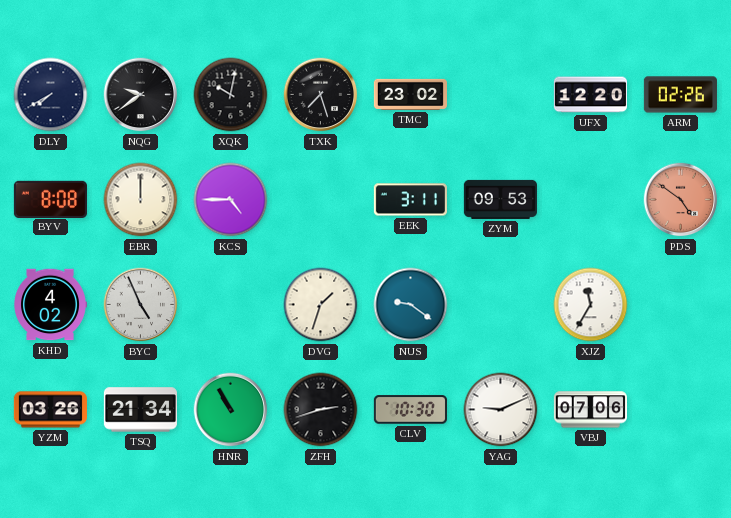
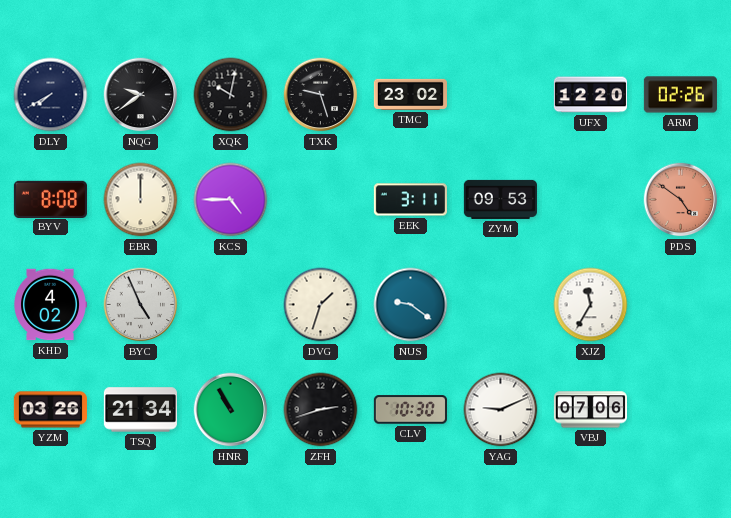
TXK: 7:27 -> 9:27
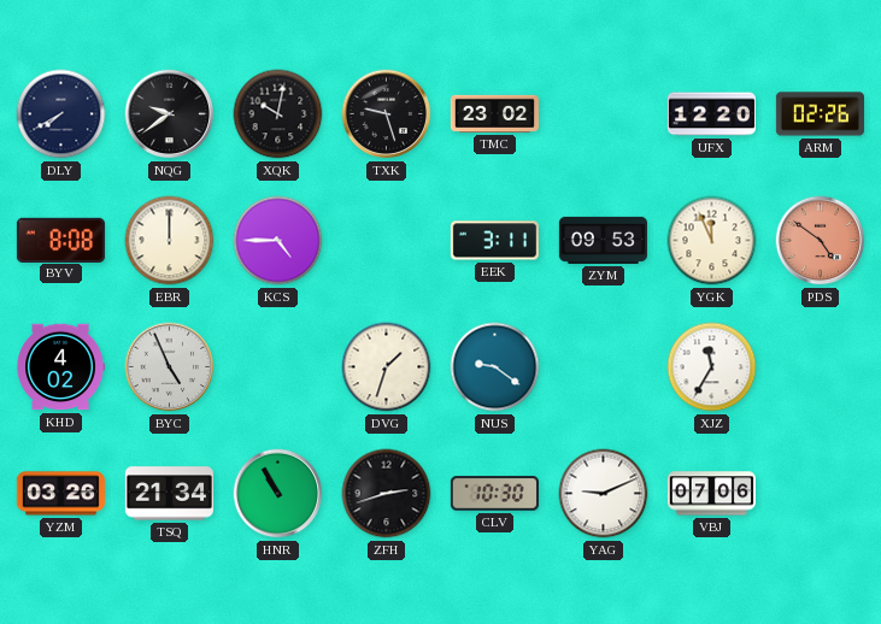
YGK: none -> 11:56
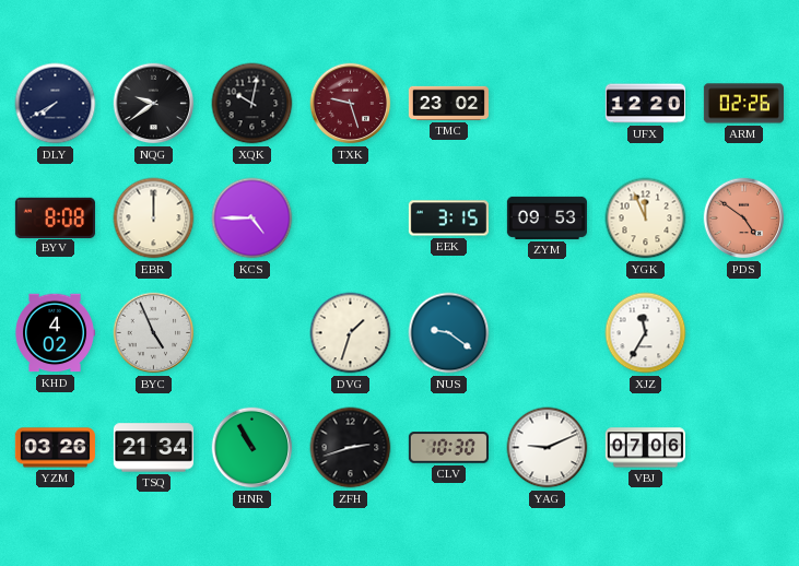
TXK dial: black -> burgundy
EEK: 3:11 -> 3:15
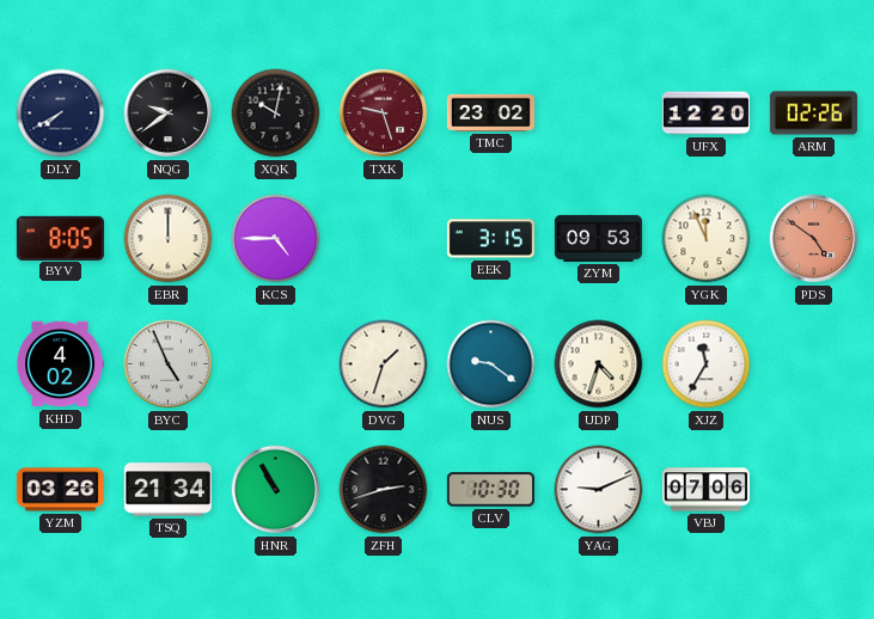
BYV: 8:08 -> 8:05
UDP: none -> 4:33
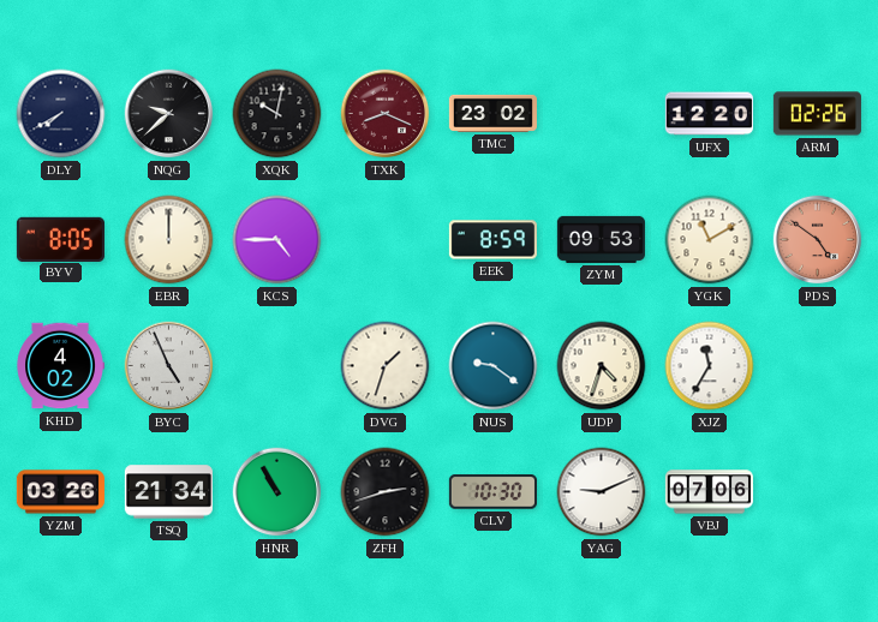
NQG: 9:39 -> 9:38
TXK: 9:27 -> 8:19
EEK: 3:15 -> 8:59
YGK: 11:56 -> 11:10
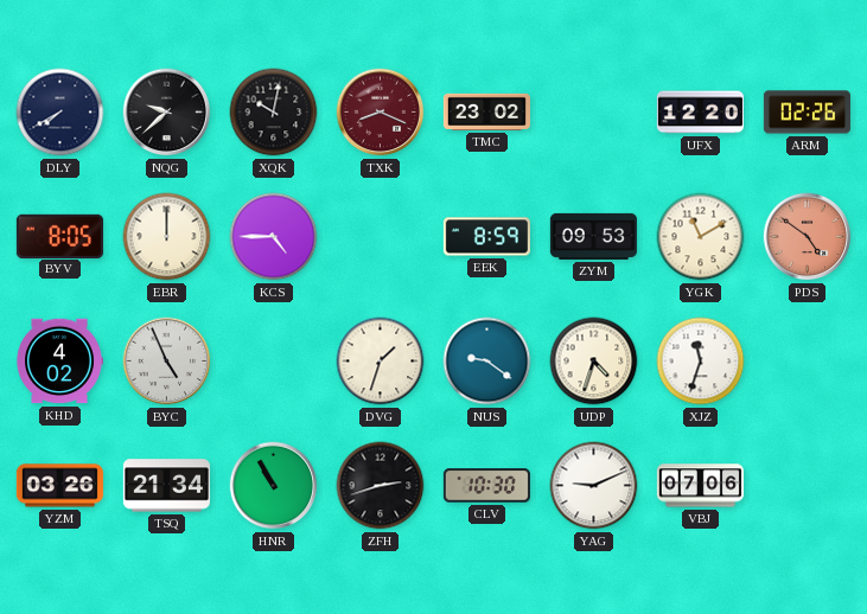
XJZ: 11:35 -> 11:33
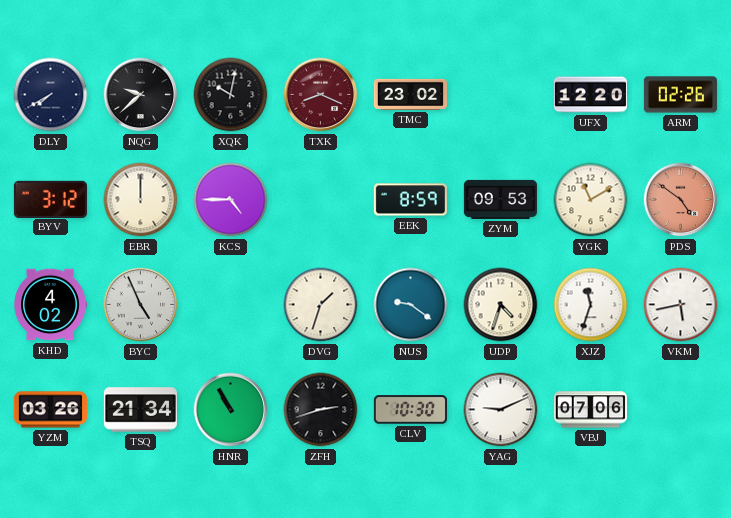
BYV: 8:05 -> 3:12
VKM: none -> 5:43
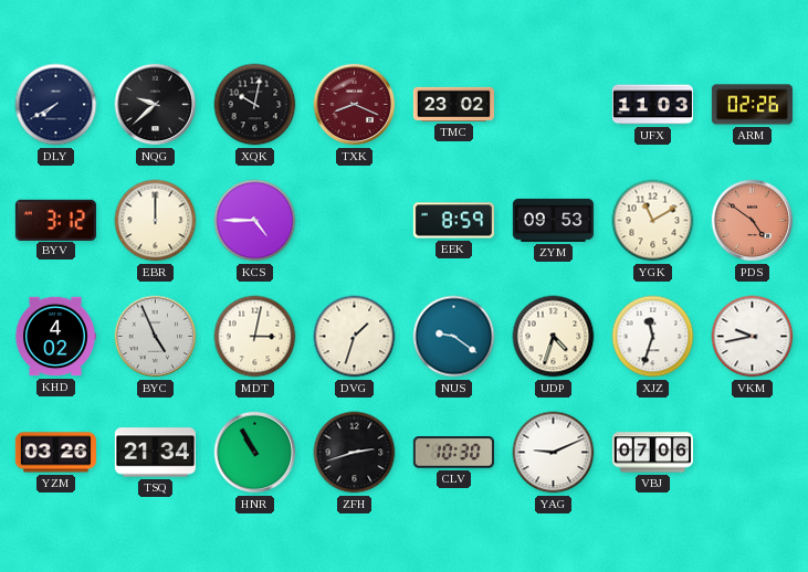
UFX: 12:20 -> 11:03
MDT: none -> 3:02
VKM: 5:43 -> 9:43
